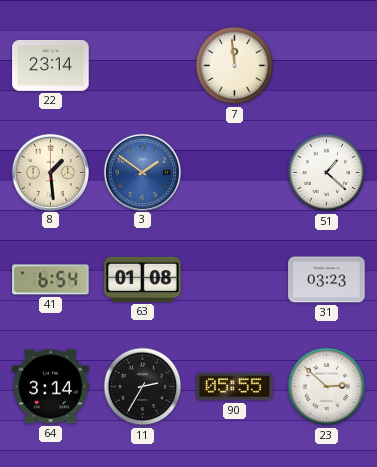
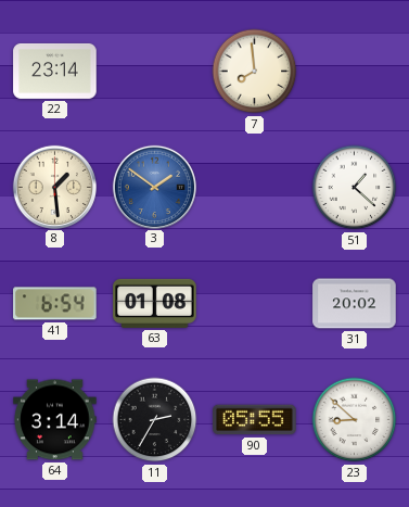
7: 11:59 -> 7:59
31: 03:23 -> 20:02
23: 2:52 -> 8:52
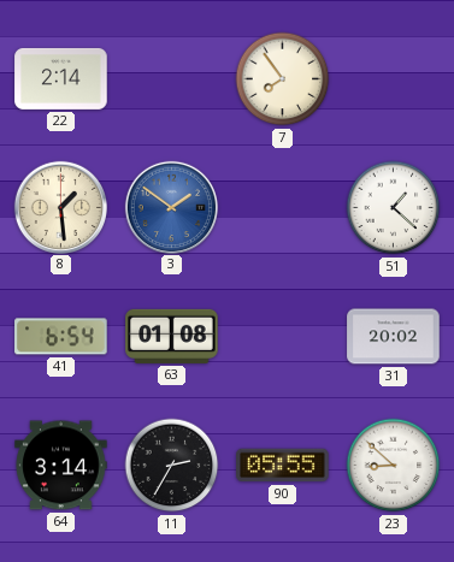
22: 23:14 -> 2:14
7: 7:59 -> 7:54
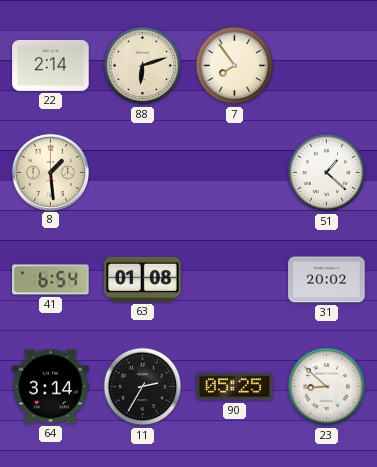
88: none -> 6:12
3: 1:51 -> none
90: 05:55 -> 05:25
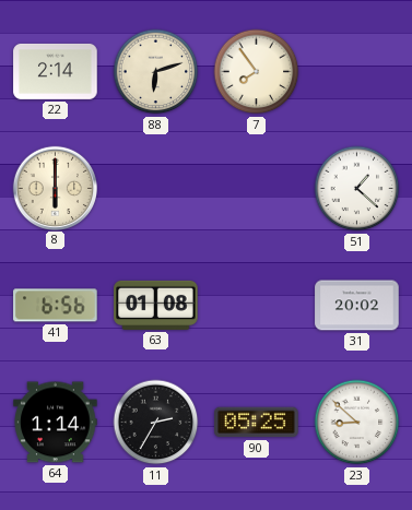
8: 1:29 -> 6:00
41: 6:54 -> 6:56
64: 3:14 -> 1:14
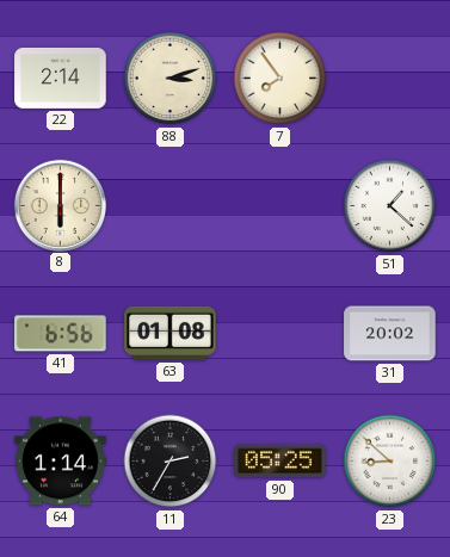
88: 6:12 -> 3:12
